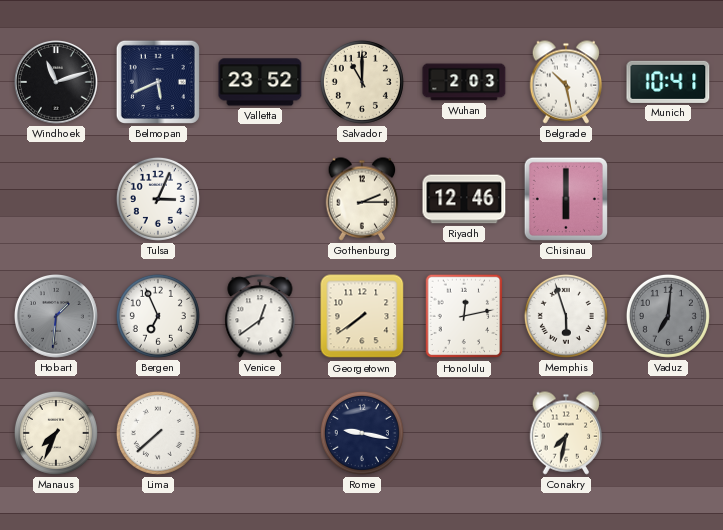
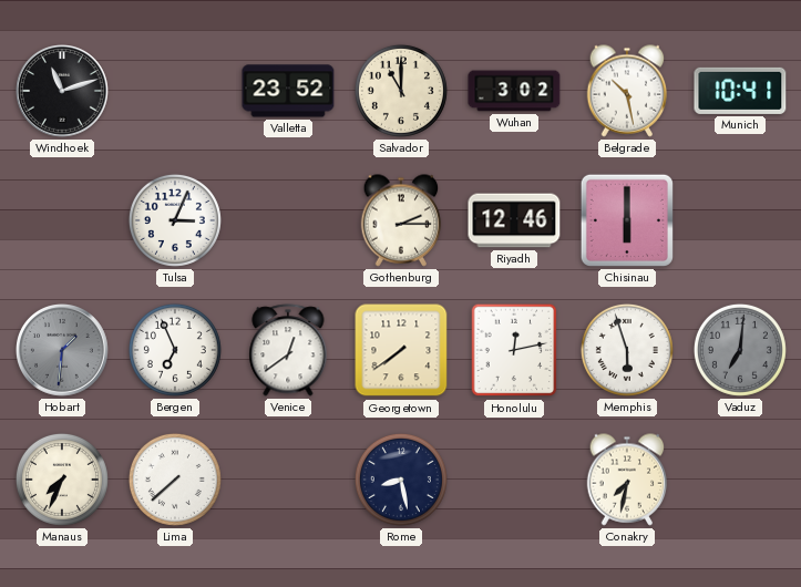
Belmopan: 5:41 -> none
Wuhan: 2:03 -> 3:02
Rome: 9:17 -> 8:28
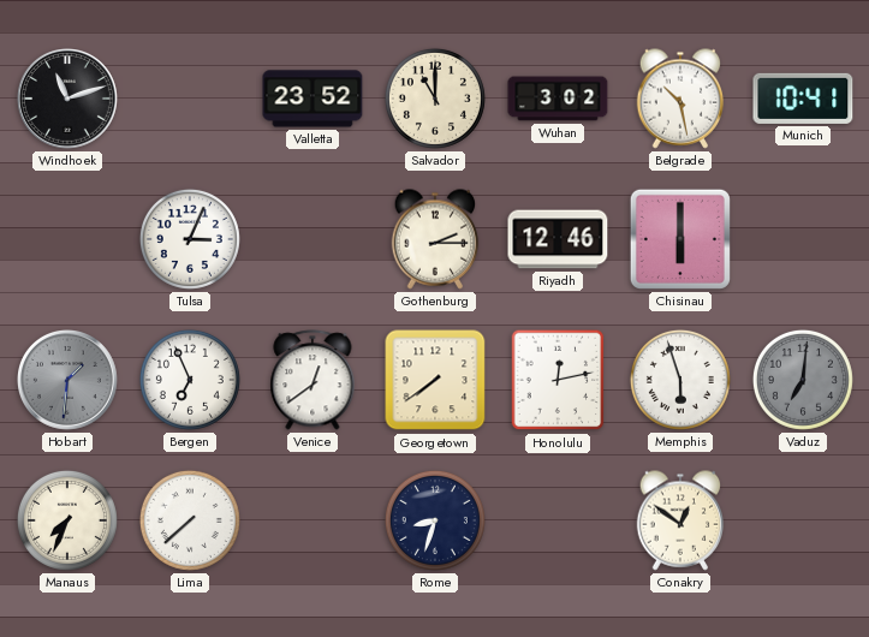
Rome: 8:28 -> 8:33
Conakry: 7:32 -> 12:51
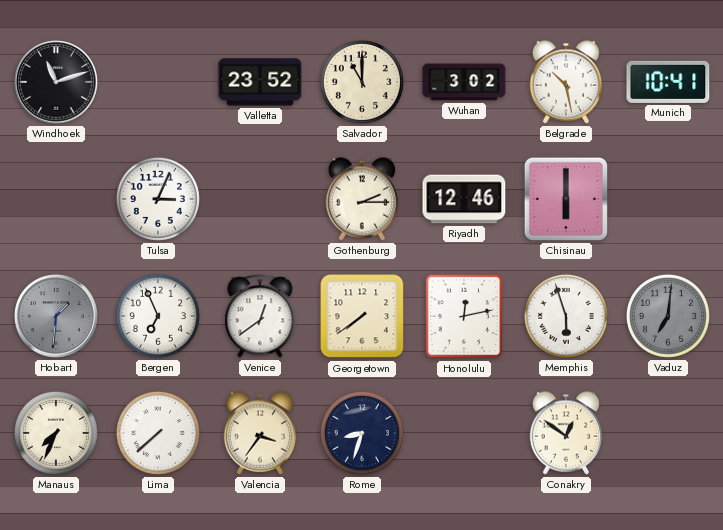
Valencia: none -> 3:36
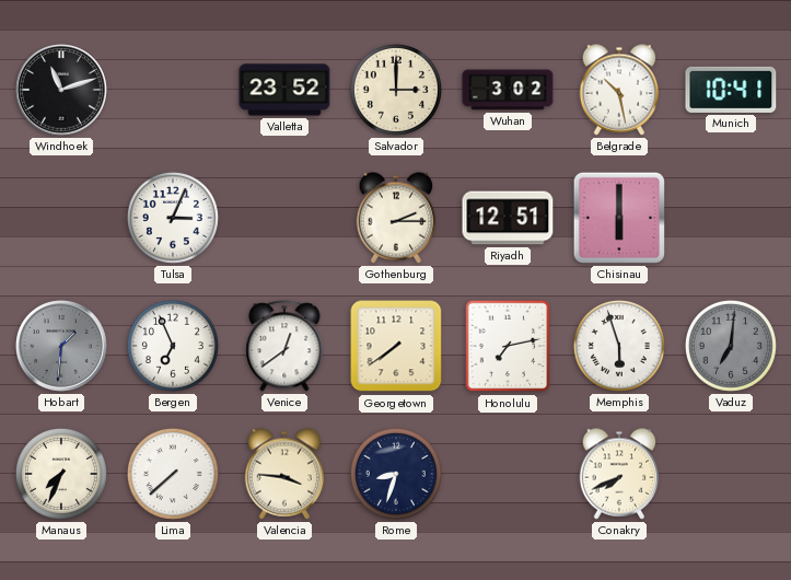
Salvador: 11:00 -> 3:00
Riyadh: 12:46 -> 12:51
Honolulu: 12:13 -> 7:13
Valencia: 3:36 -> 3:46
Conakry: 12:51 -> 7:41
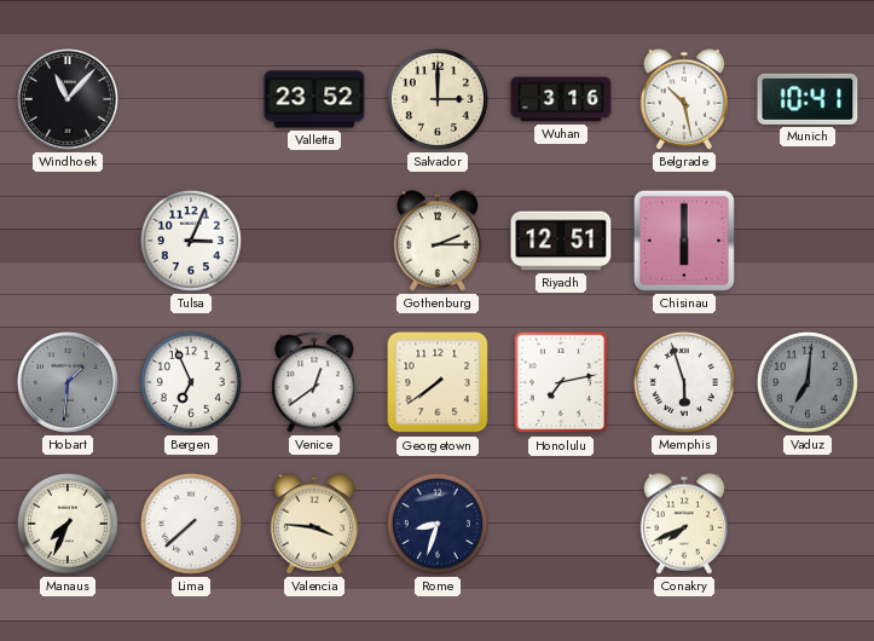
Windhoek: 11:12 -> 11:07
Wuhan: 3:02 -> 3:16
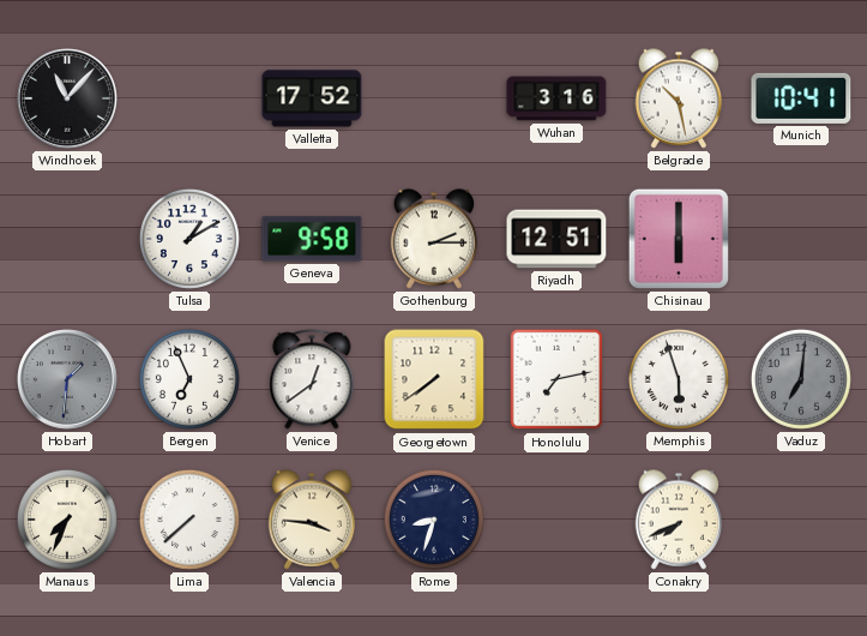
Valletta: 23:52 -> 17:52
Salvador: 3:00 -> none
Tulsa: 3:04 -> 1:10
Geneva: none -> 9:58
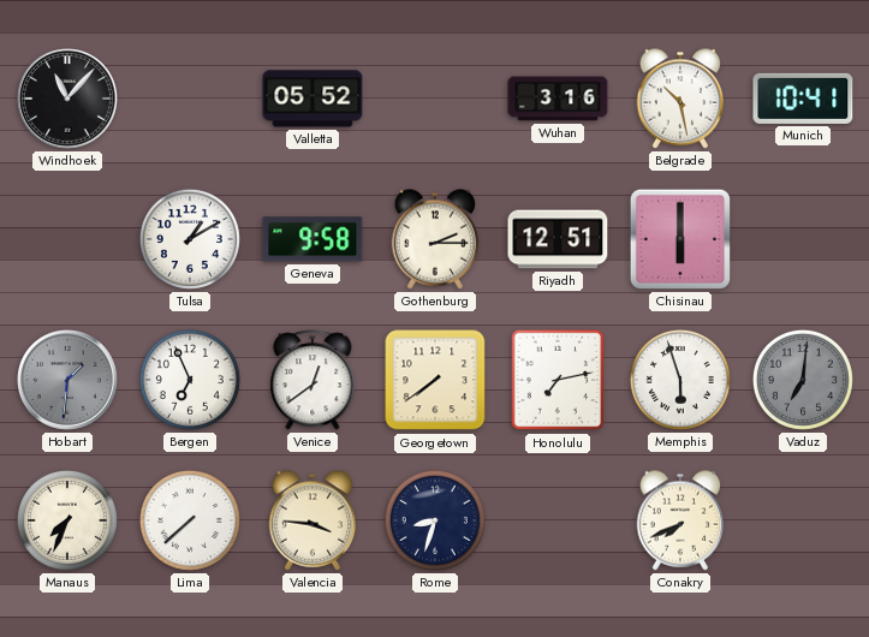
Valletta: 17:52 -> 05:52
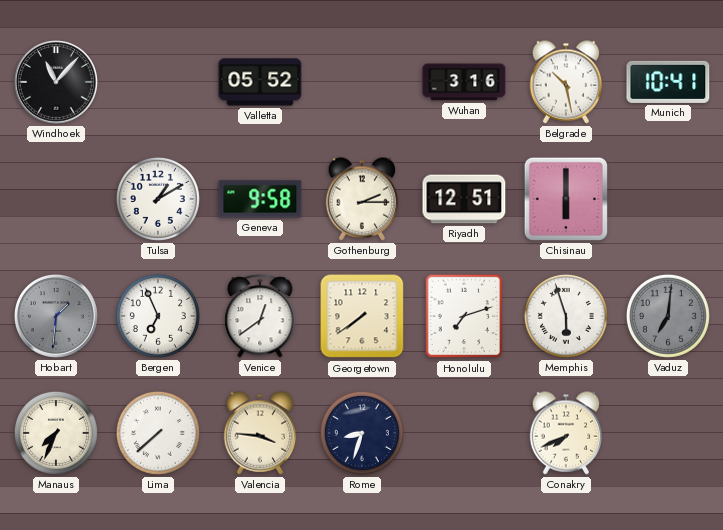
Honolulu: 7:13 -> 7:12
